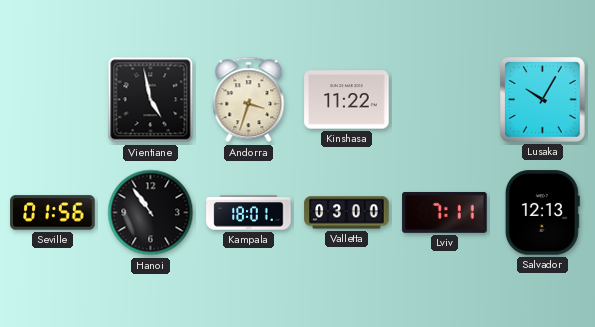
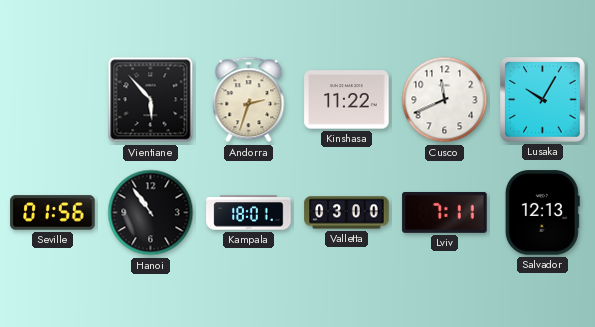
Vientiane: 4:58 -> 5:53
Andorra: 3:33 -> 2:33
Cusco: none -> 11:41
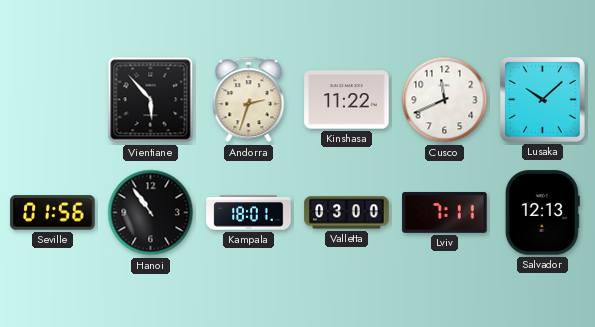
Lusaka: 10:05 -> 10:08
